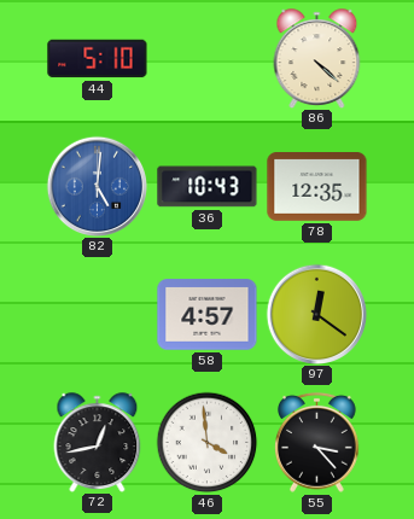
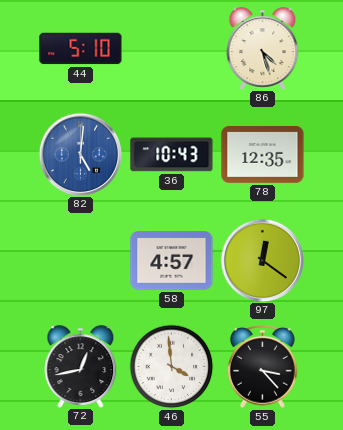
86: 4:22 -> 4:27
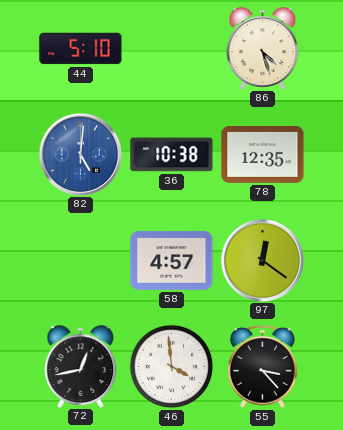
36: 10:43 -> 10:38
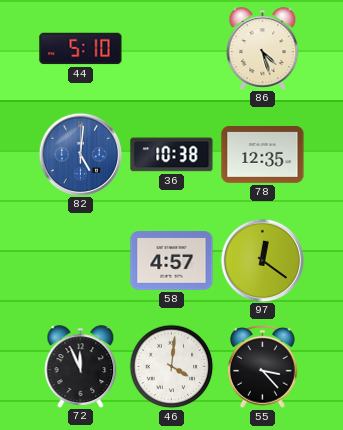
72: 12:43 -> 11:56
46: 3:59 -> 4:01
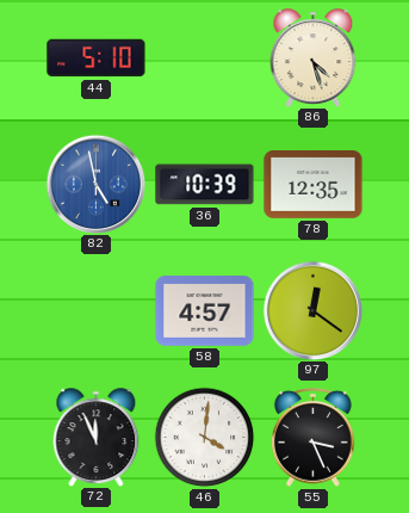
82: 5:01 -> 4:58
36: 10:38 -> 10:39
55: 3:23 -> 3:26
